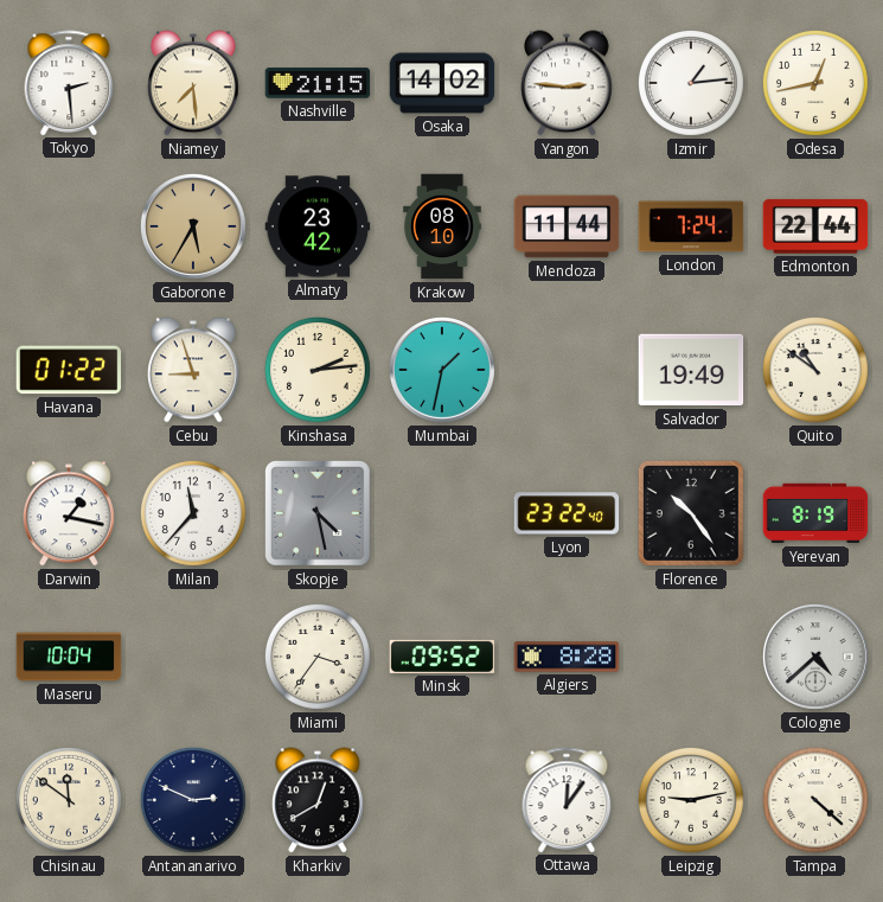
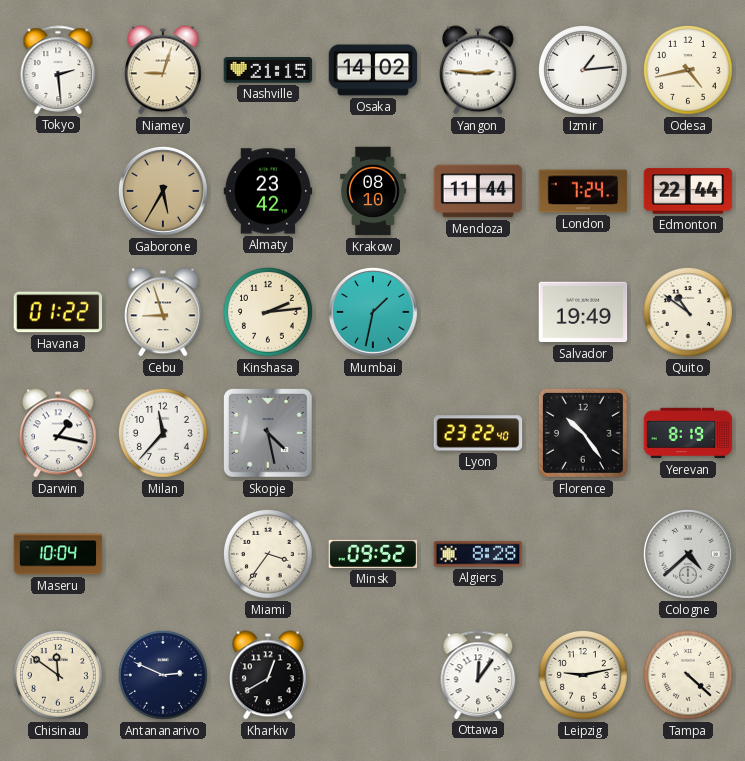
Niamey: 7:29 -> 9:03
Odesa: 12:43 -> 4:43
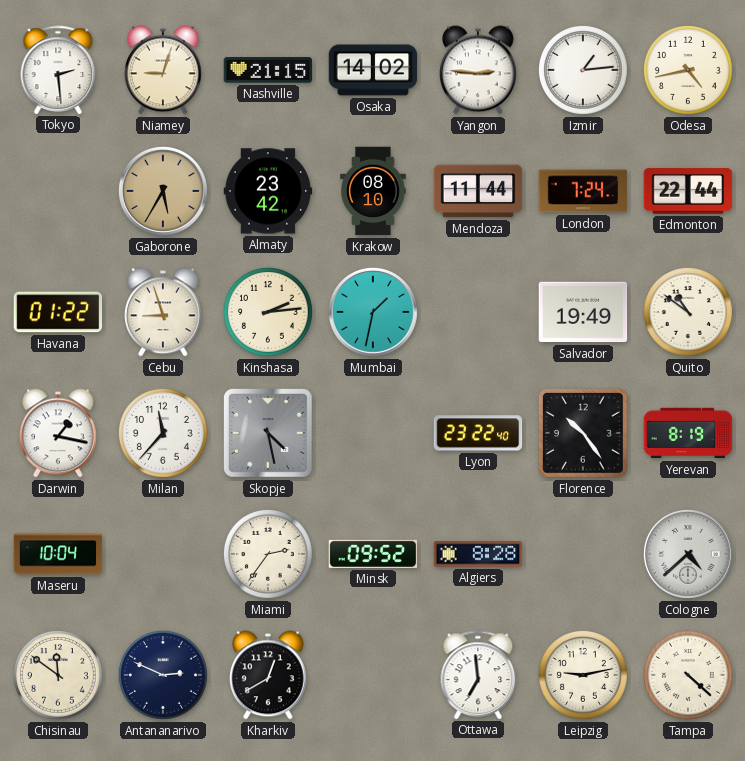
Miami: 3:36 -> 2:36
Ottawa: 12:06 -> 6:59
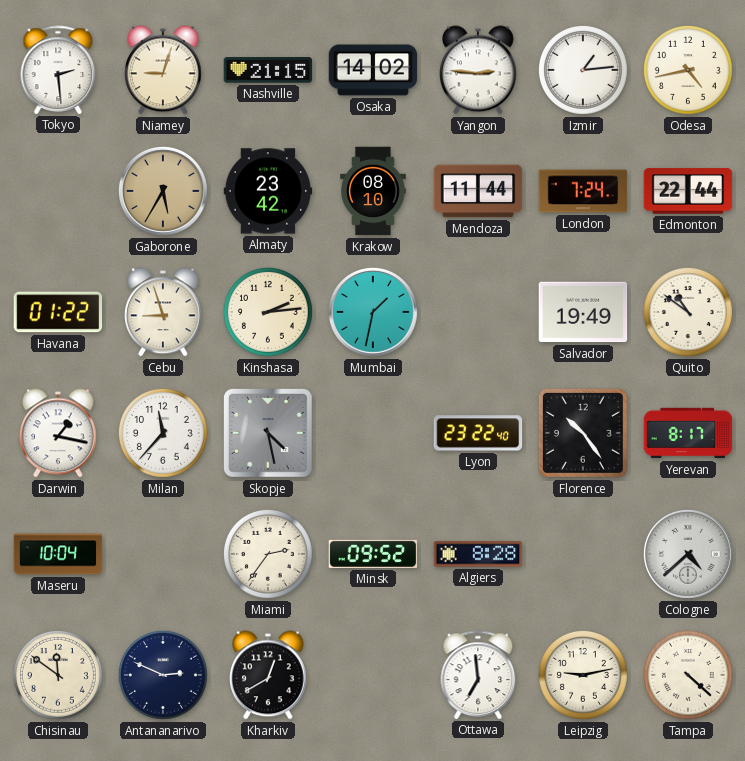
Yerevan: 8:19 -> 8:17
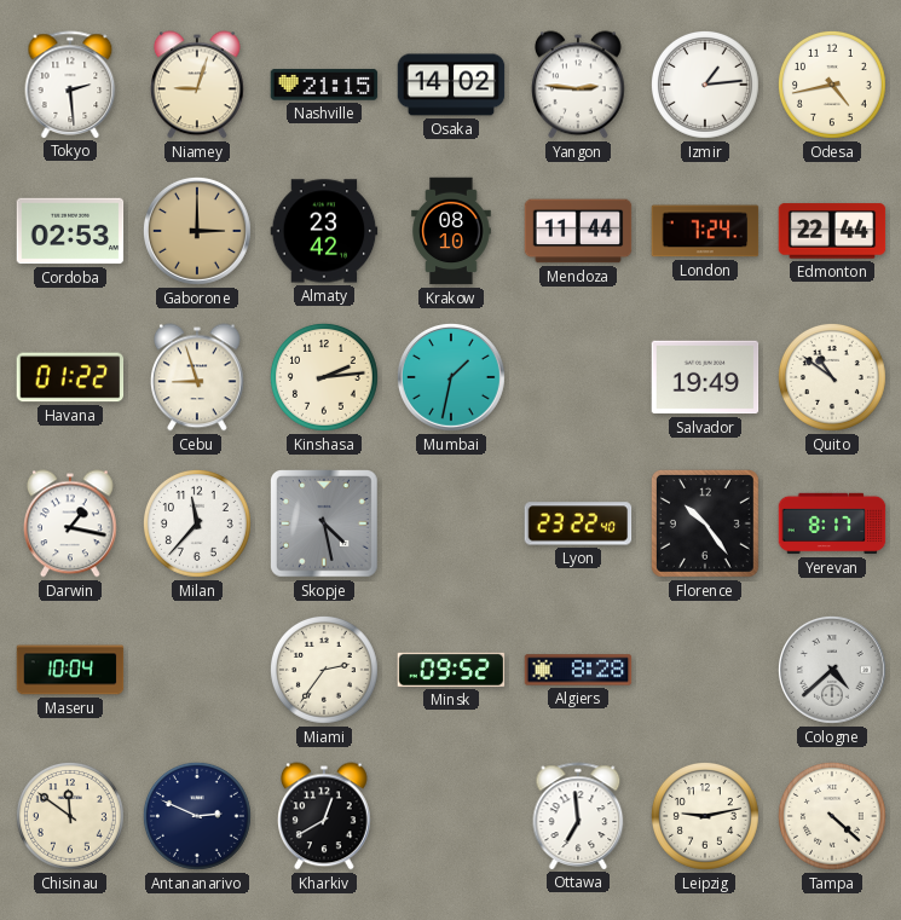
Cordoba: none -> 02:53
Gaborone: 5:35 -> 3:00
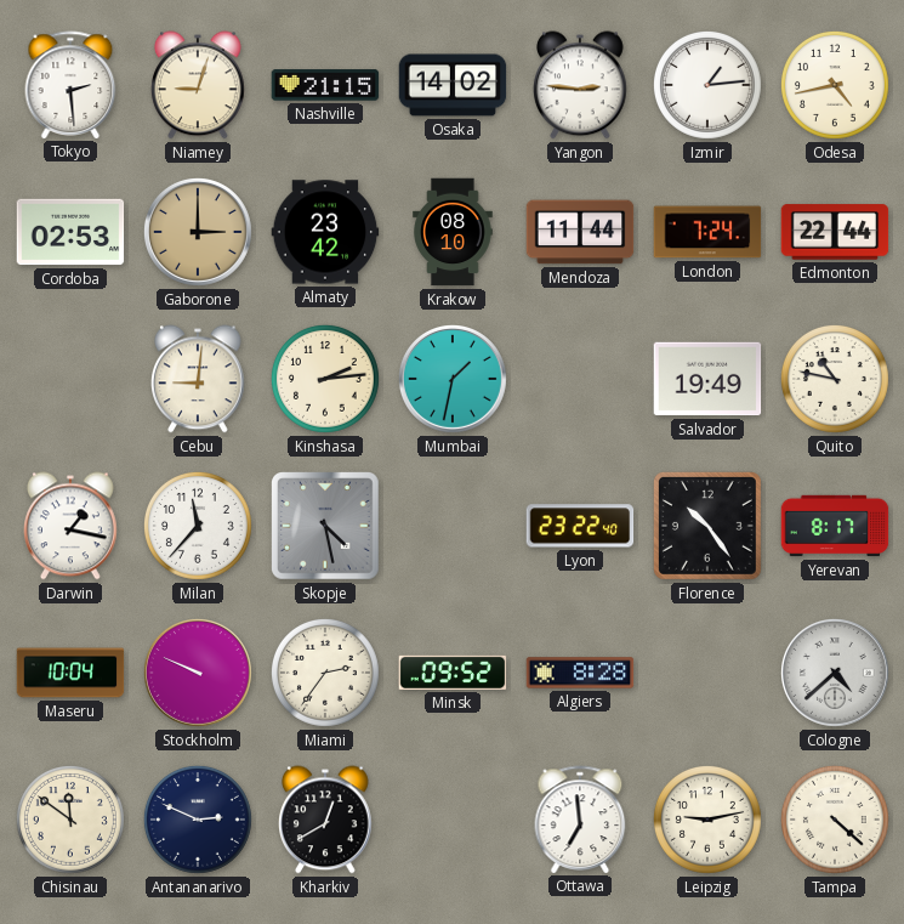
Havana: 01:22 -> none
Cebu: 8:57 -> 9:01
Quito: 10:51 -> 10:47
Stockholm: none -> 9:49
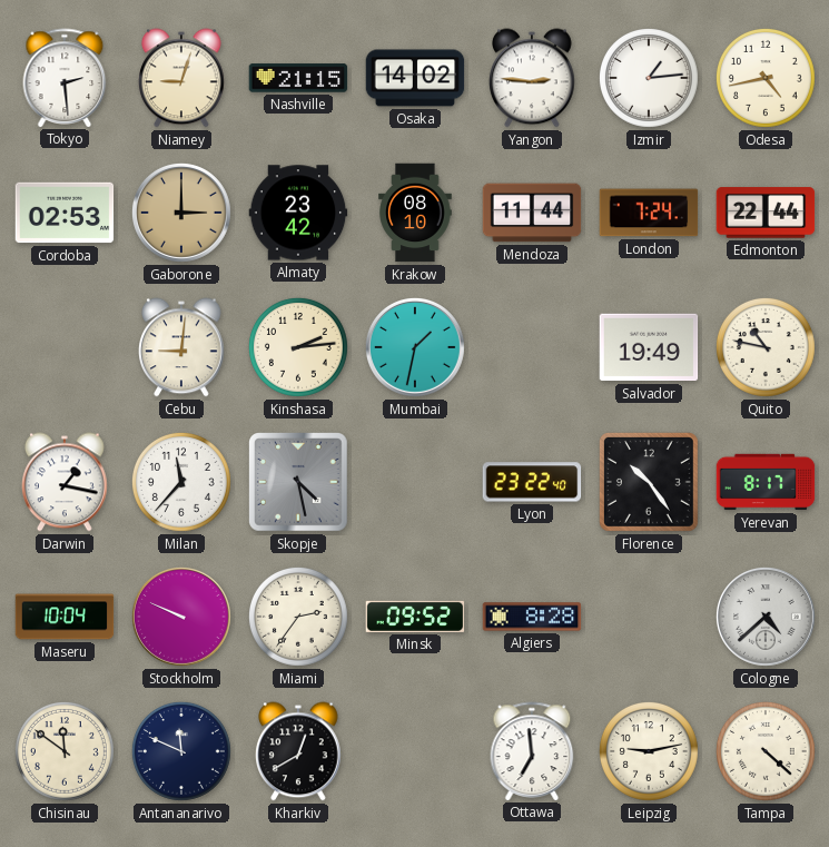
Antananarivo: 2:49 -> 11:49
